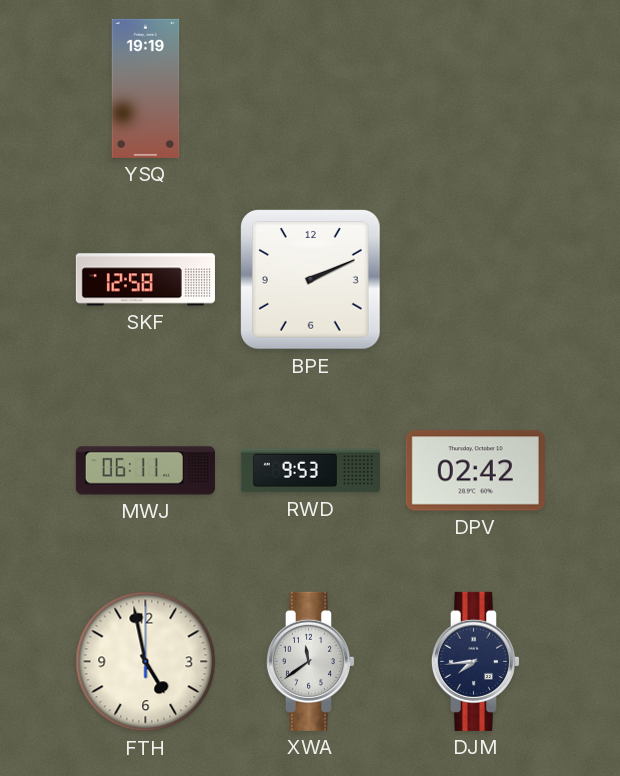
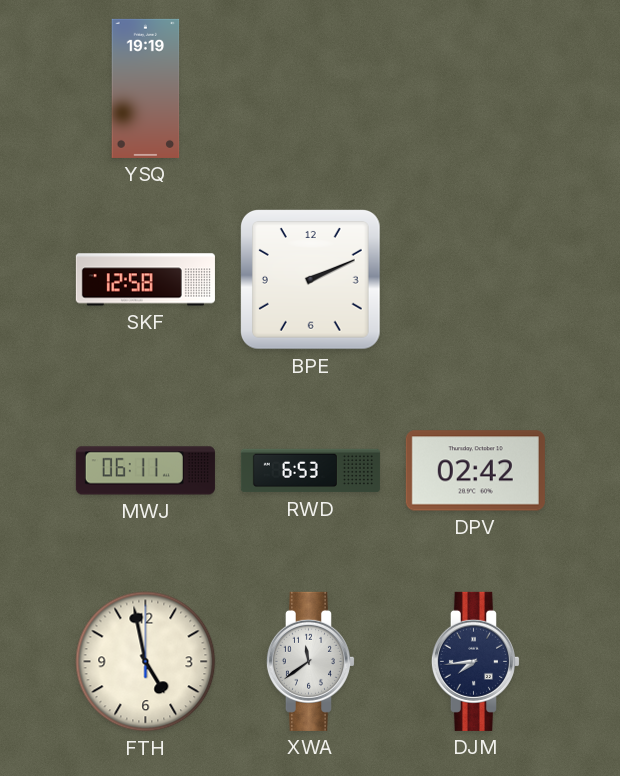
RWD: 9:53 -> 6:53
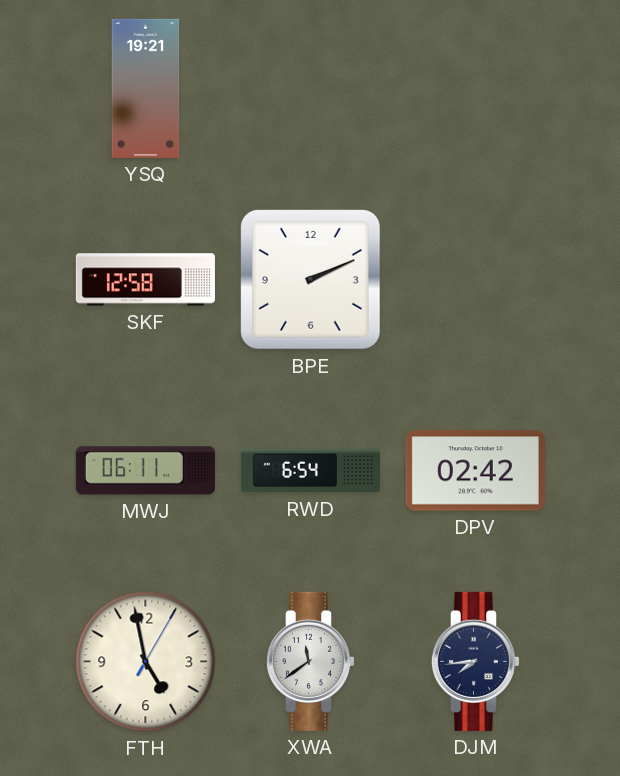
YSQ: 19:19 -> 19:21
RWD: 6:53 -> 6:54
FTH: 4:58:00 -> 4:58:05
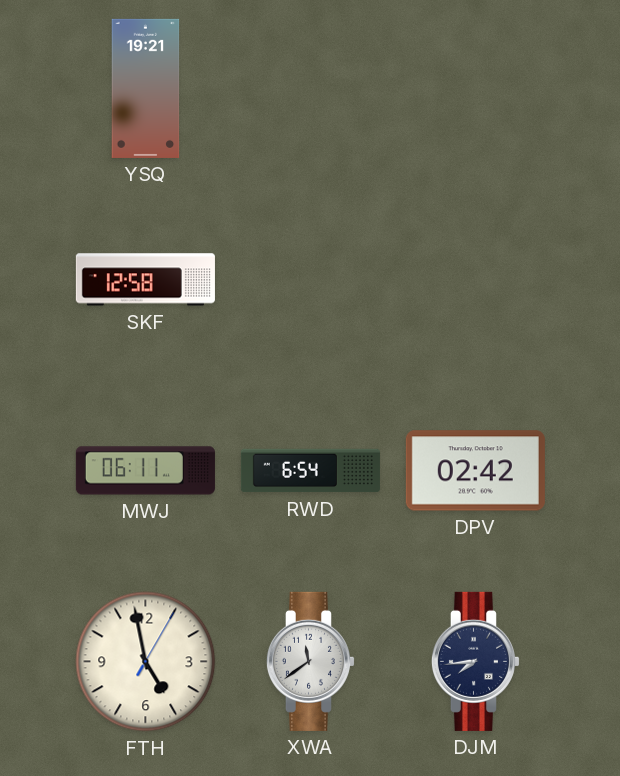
BPE: 2:11 -> none
